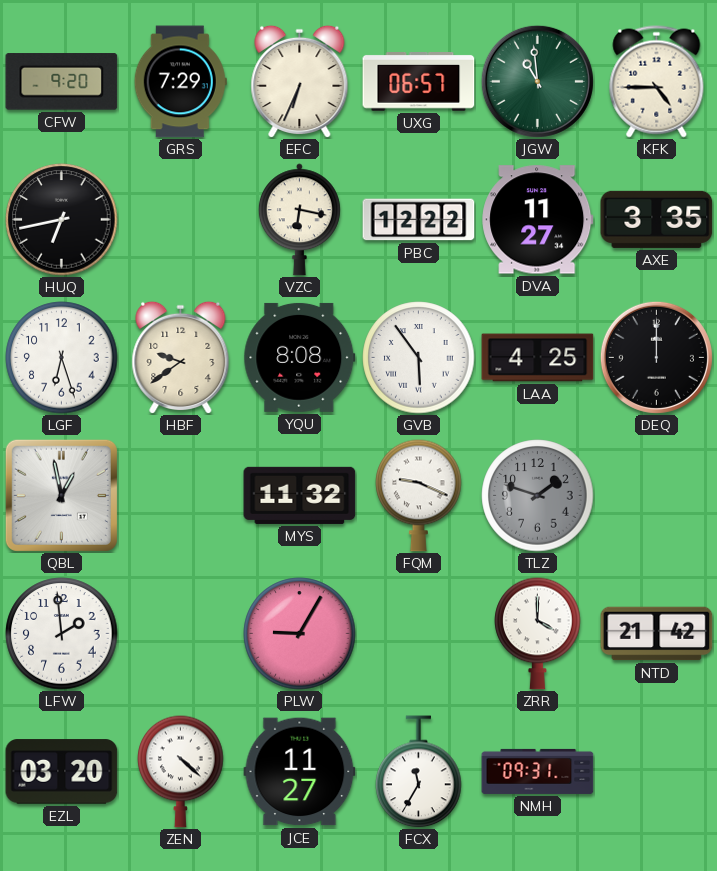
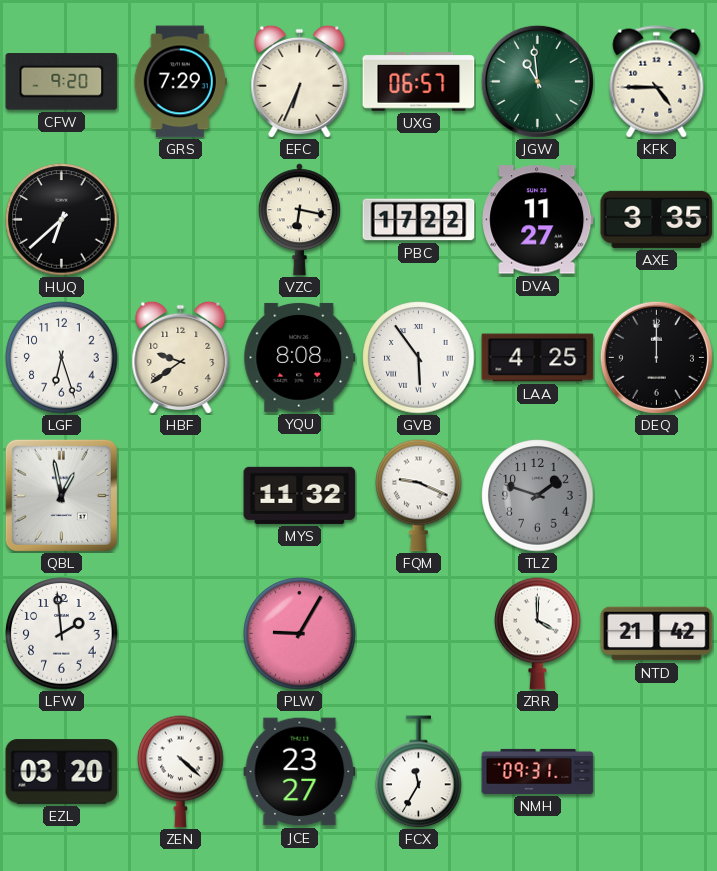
HUQ: 6:43 -> 6:38
PBC: 12:22 -> 17:22
JCE: 11:27 -> 23:27
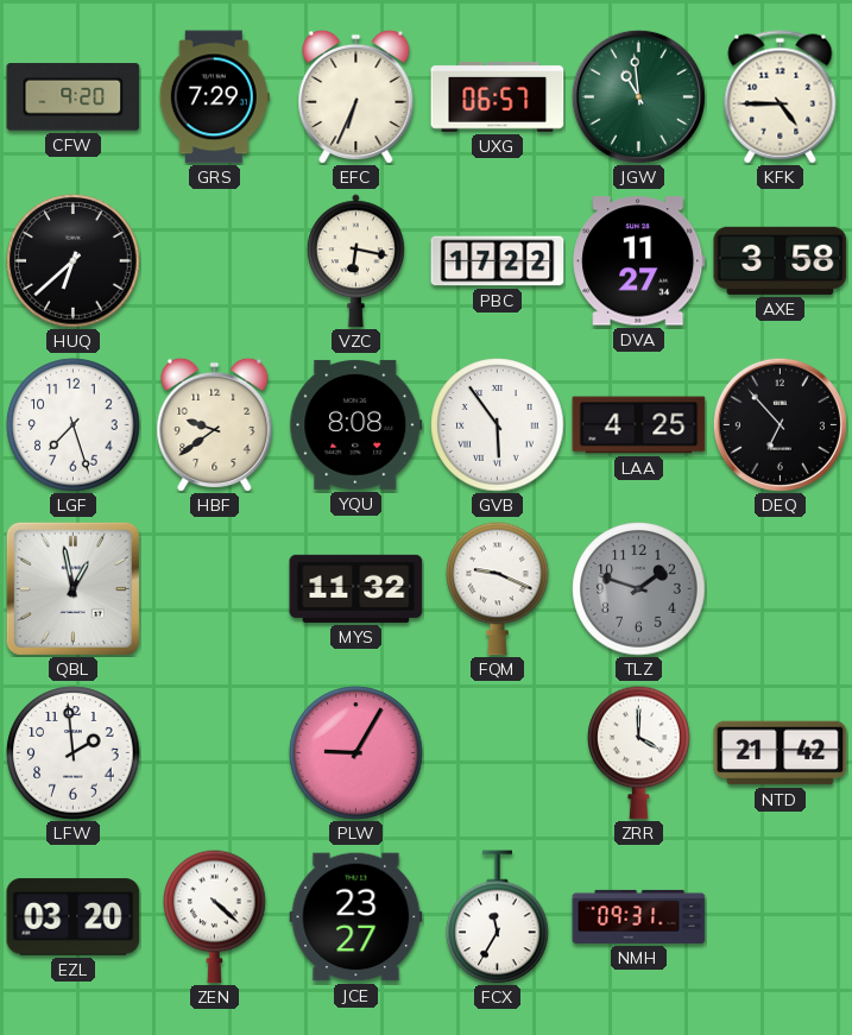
AXE: 3:35 -> 3:58
LGF: 6:27 -> 7:27
DEQ: 12:00 -> 6:53
